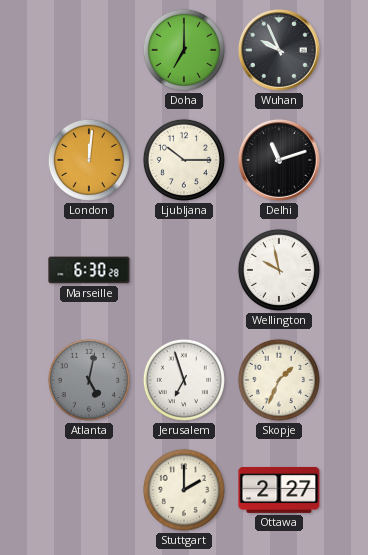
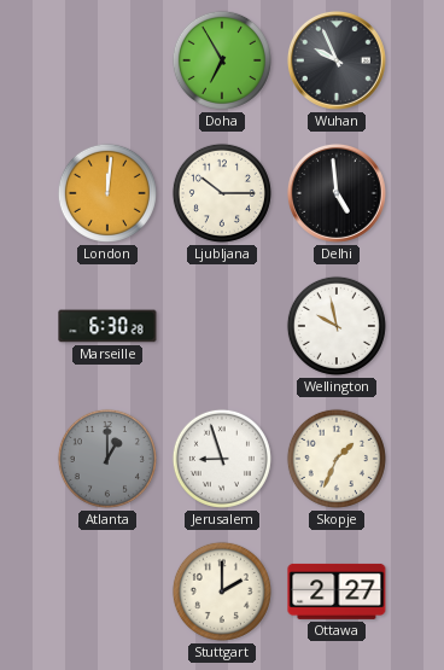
Doha: 7:00 -> 6:55
Delhi: 11:12 -> 4:59
Atlanta: 5:02 -> 1:00
Jerusalem: 6:57 -> 8:57
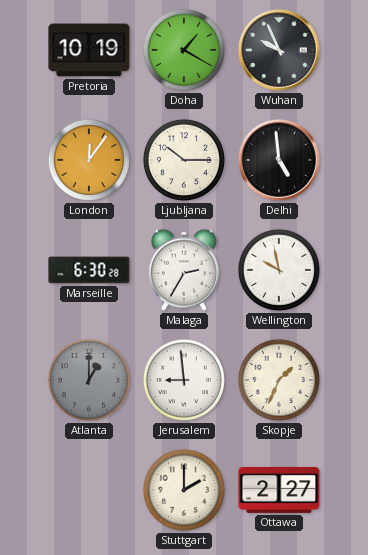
Pretoria: none -> 10:19
Doha: 6:55 -> 1:20
London: 12:01 -> 12:06
Malaga: none -> 2:35
Jerusalem: 8:57 -> 8:59
